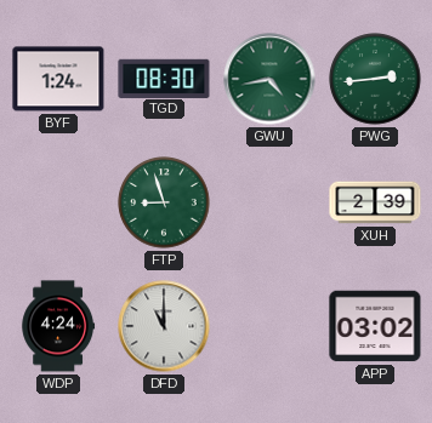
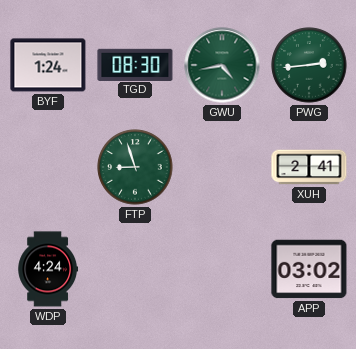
XUH: 2:39 -> 2:41
DFD: 11:00 -> none
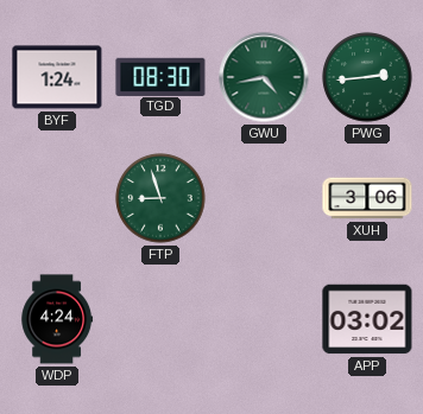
XUH: 2:41 -> 3:06
